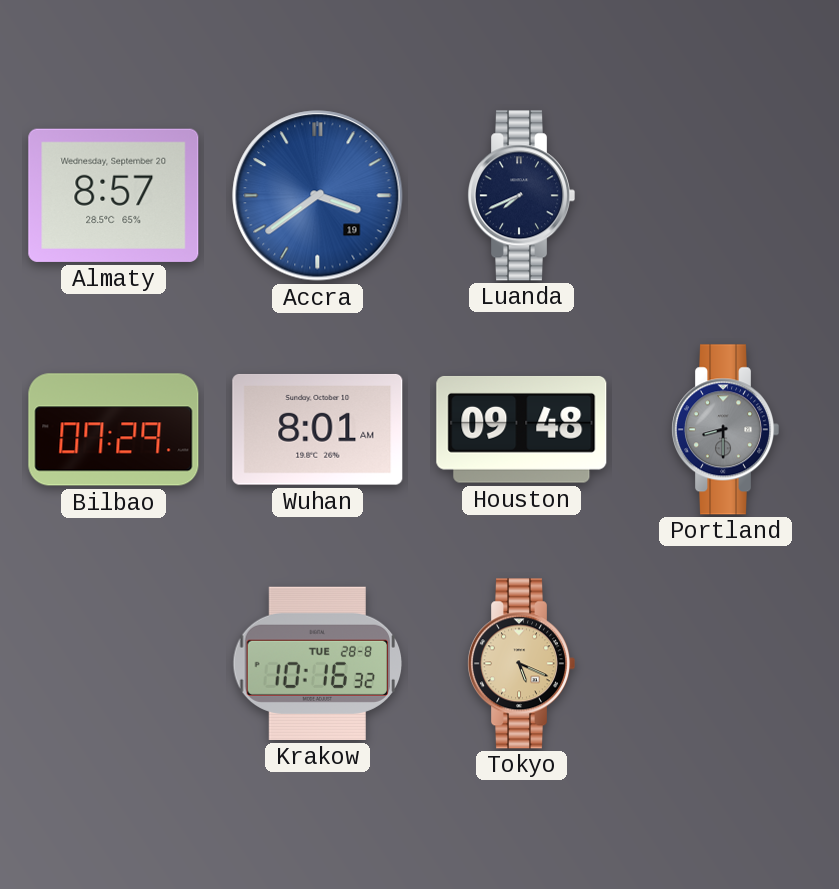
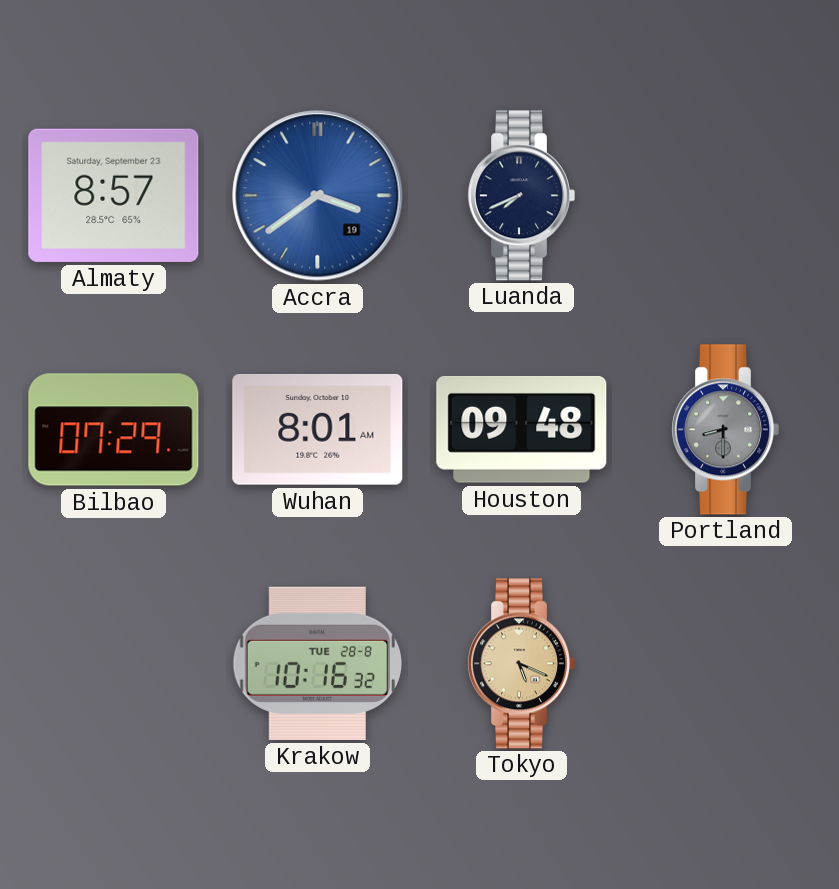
Almaty date: Wednesday, September 20 -> Saturday, September 23
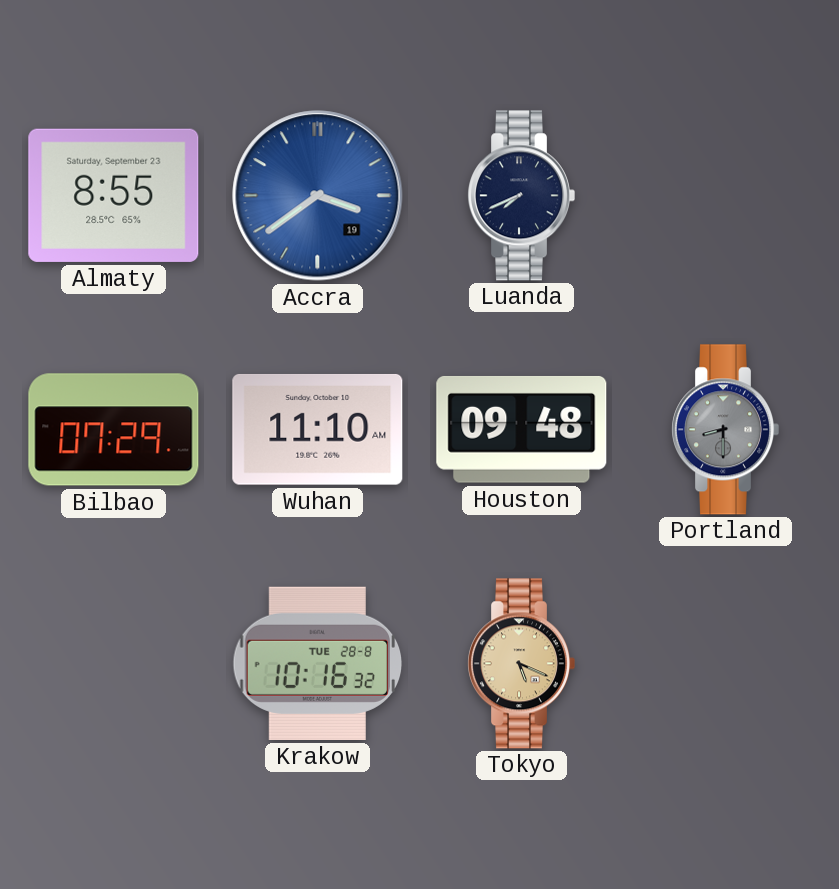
Almaty: 8:57 -> 8:55
Wuhan: 8:01 -> 11:10
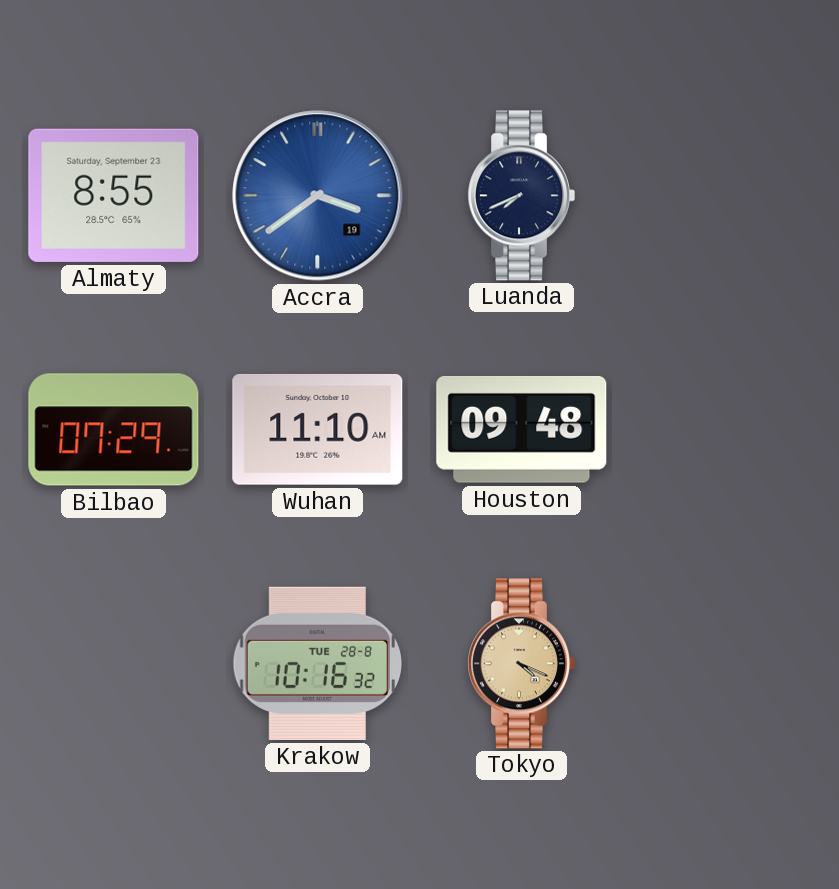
Portland: 8:30 -> none
Tokyo: 5:19 -> 4:19
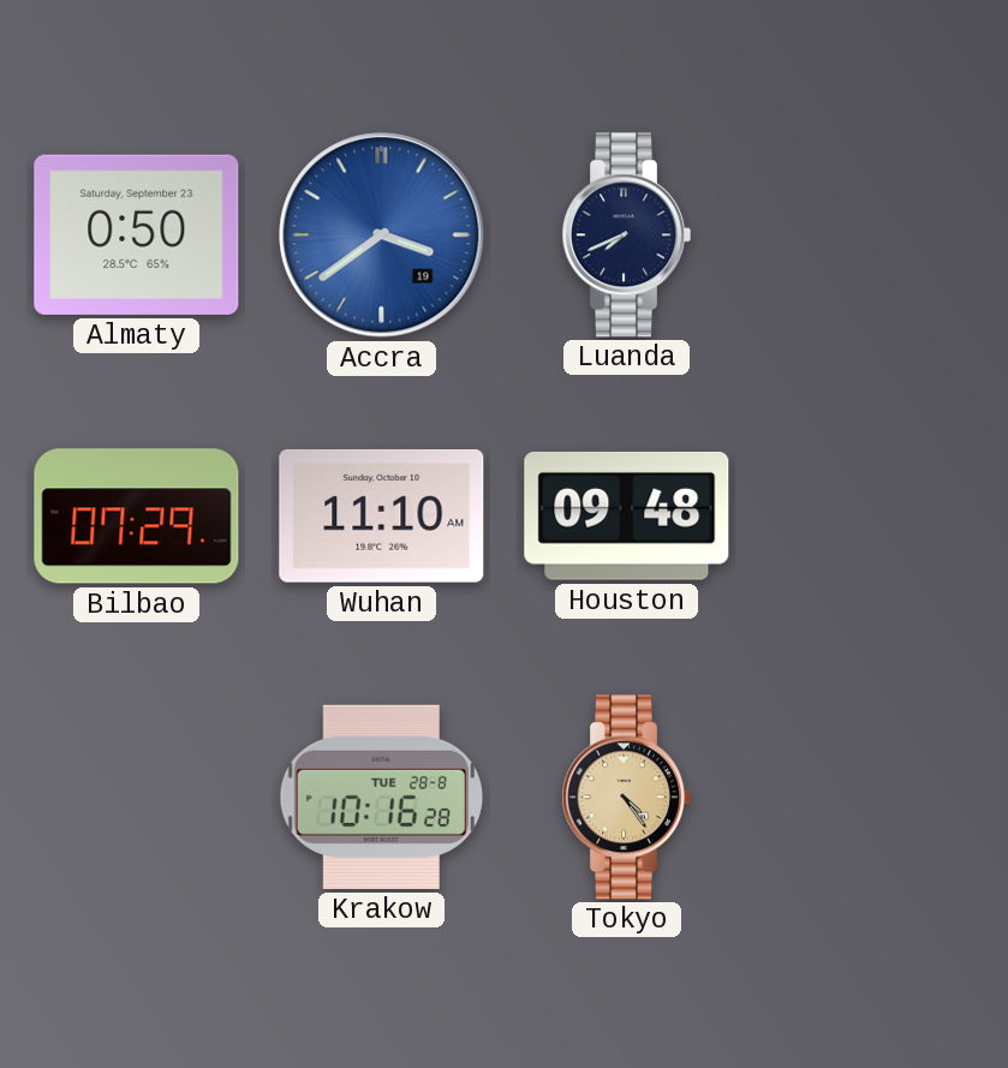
Almaty: 8:55 -> 0:50
Krakow: 10:16:32 -> 10:16:28
Tokyo: 4:19 -> 4:24
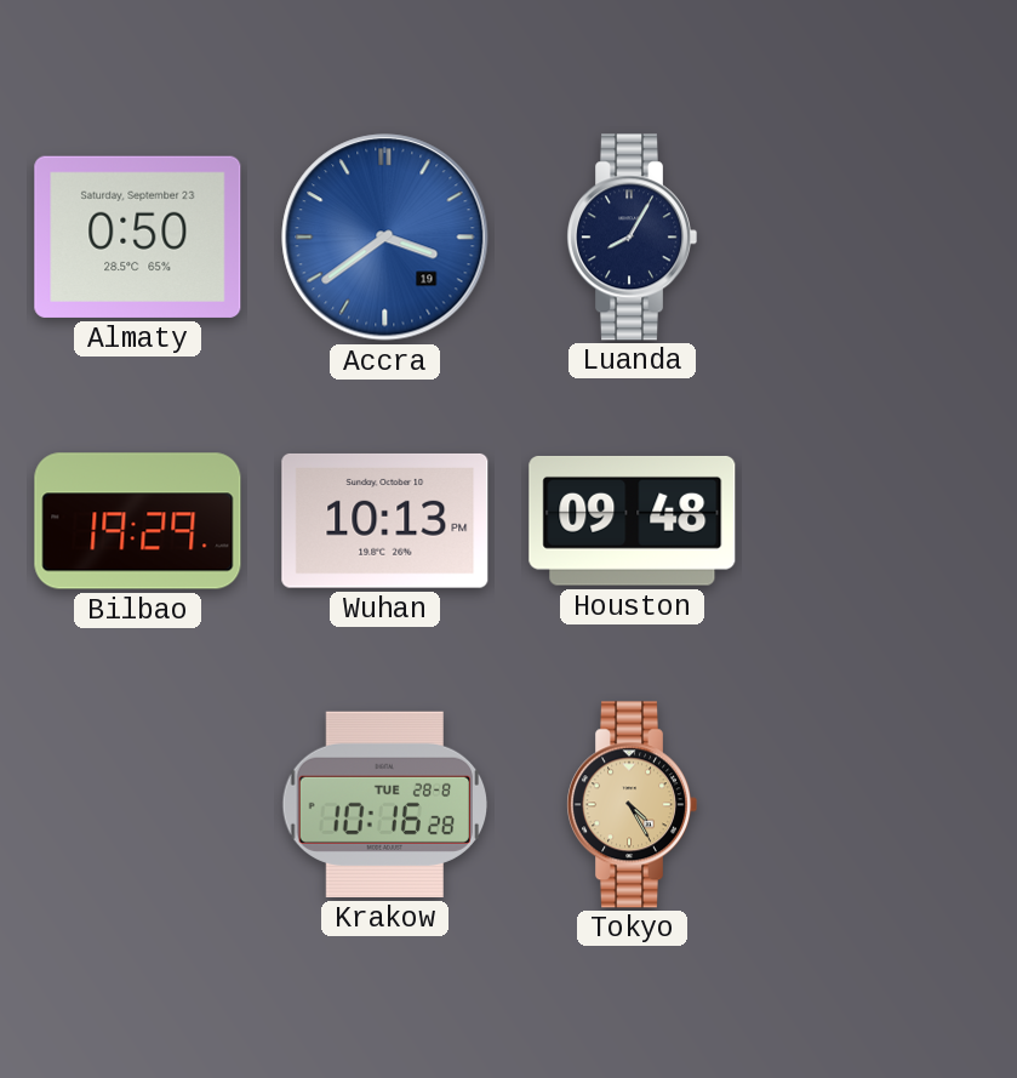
Luanda: 7:41 -> 8:05
Bilbao: 07:29 -> 19:29
Wuhan: 11:10 -> 10:13
Tokyo: 4:24 -> 4:25
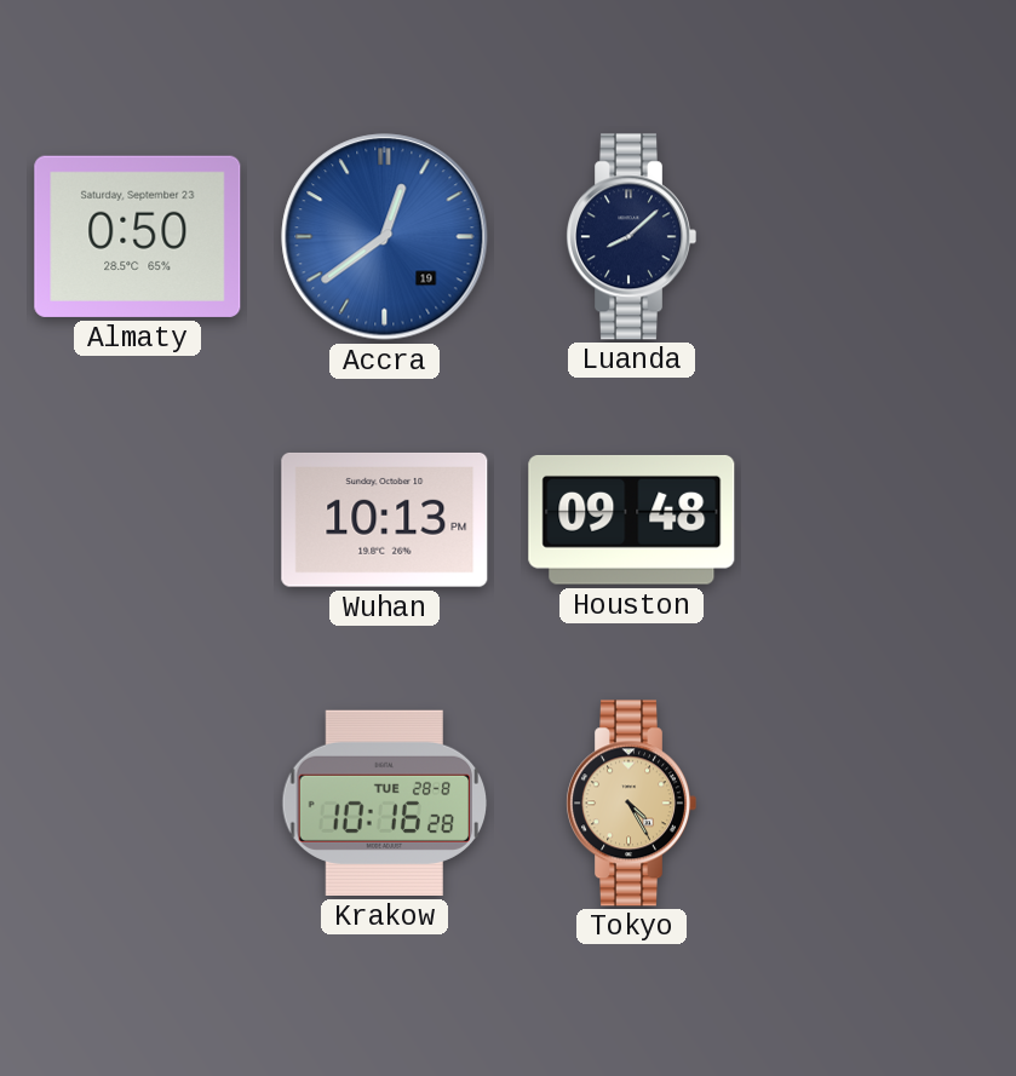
Accra: 3:39 -> 12:39
Luanda: 8:05 -> 8:08
Bilbao: 19:29 -> none
